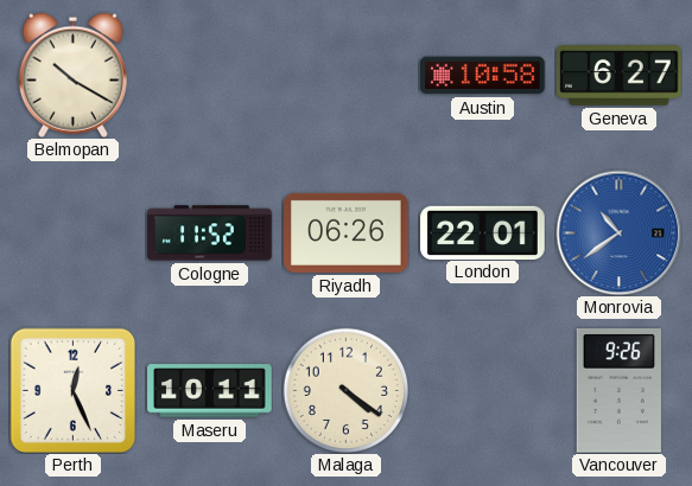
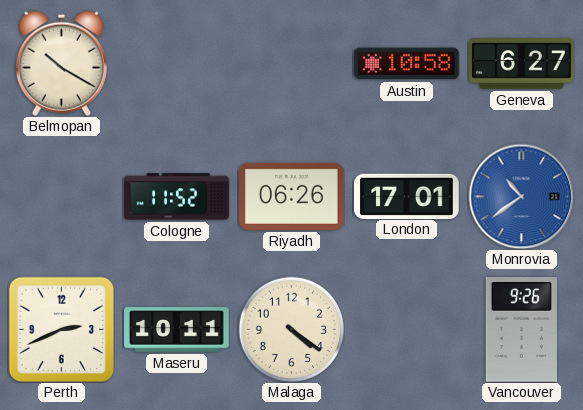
London: 22:01 -> 17:01
Perth: 12:26 -> 2:41
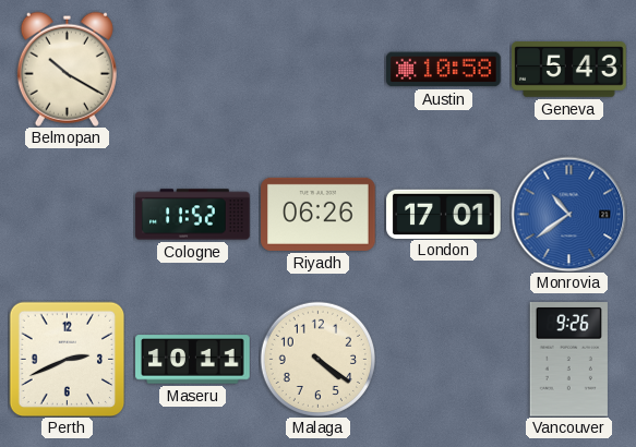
Geneva: 6:27 -> 5:43
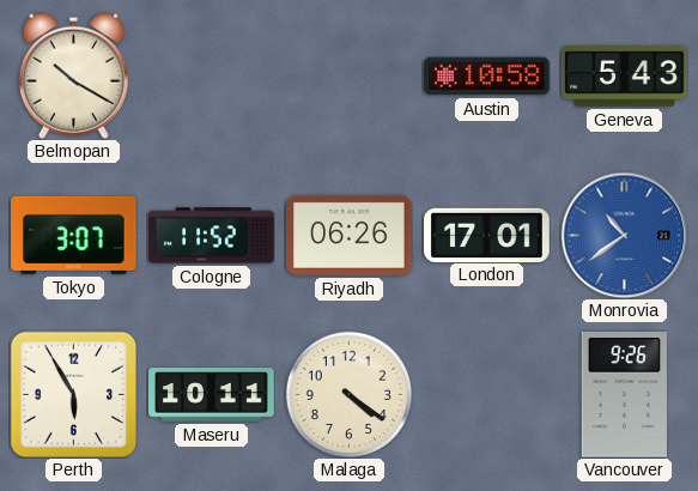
Tokyo: none -> 3:07
Perth: 2:41 -> 5:55
